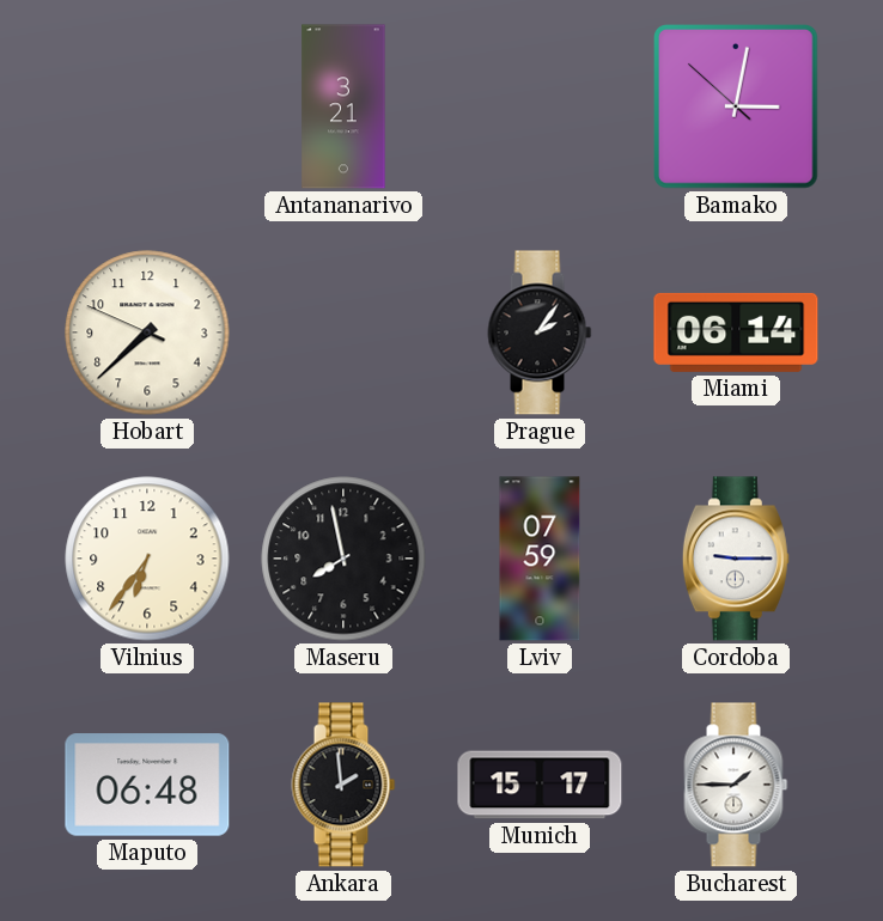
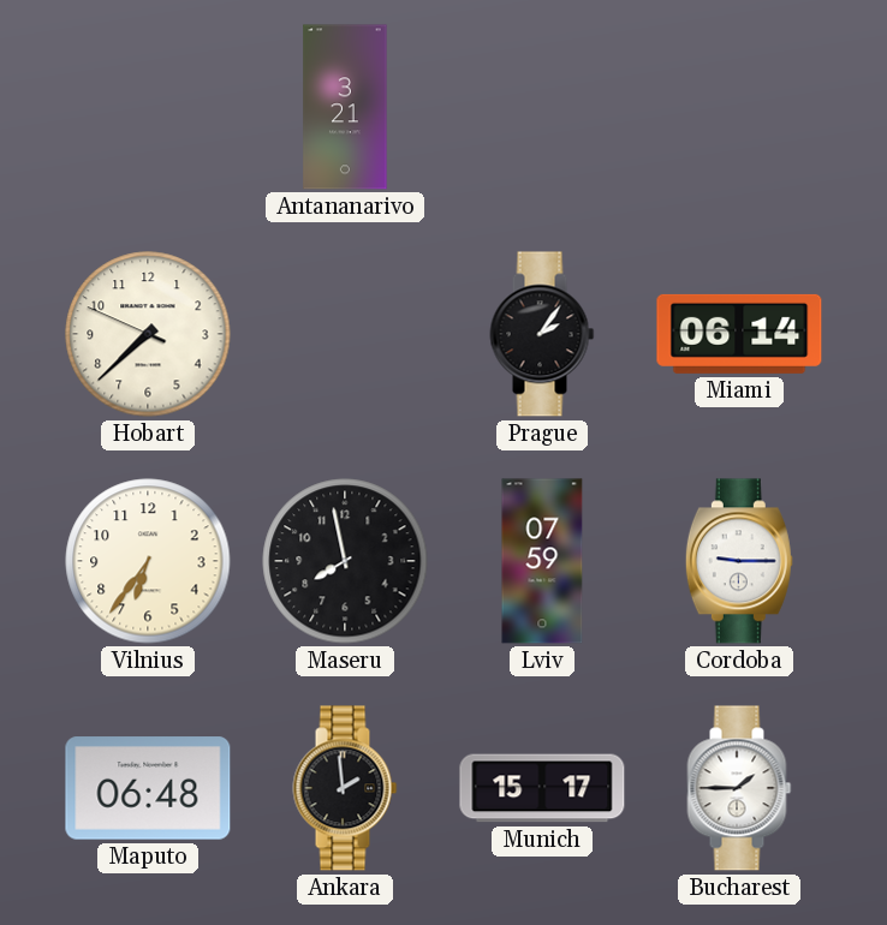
Bamako: 3:01 -> none
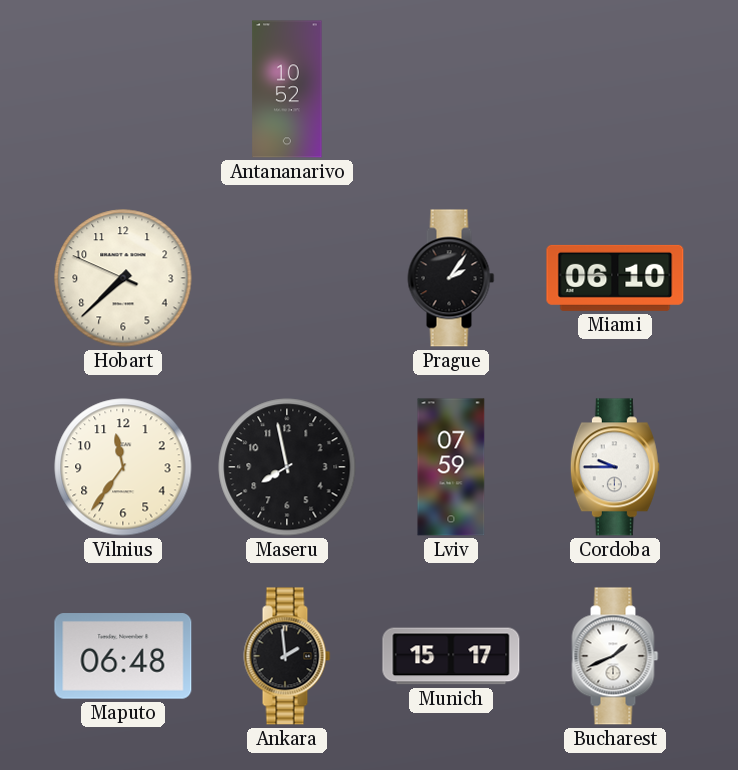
Antananarivo: 3:21 -> 10:52
Miami: 06:14 -> 06:10
Vilnius: 6:36 -> 11:36
Cordoba: 9:15 -> 9:45
Bucharest: 1:45 -> 1:41
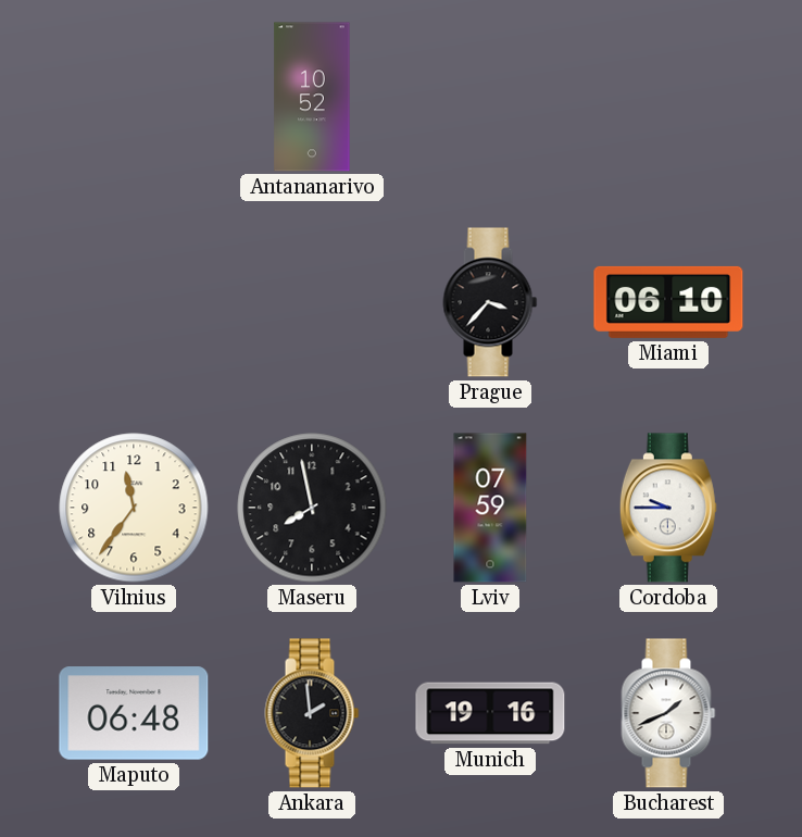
Hobart: 7:37 -> none
Prague: 2:06 -> 3:37
Munich: 15:17 -> 19:16
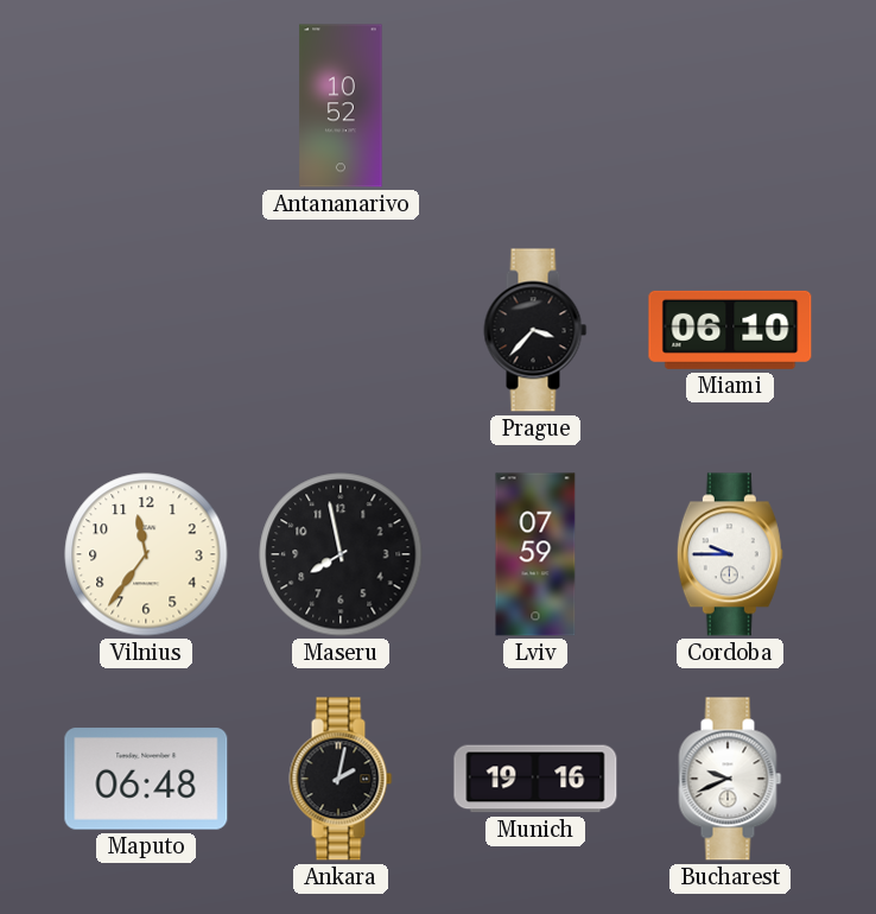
Ankara: 1:59 -> 2:02
Bucharest: 1:41 -> 9:41
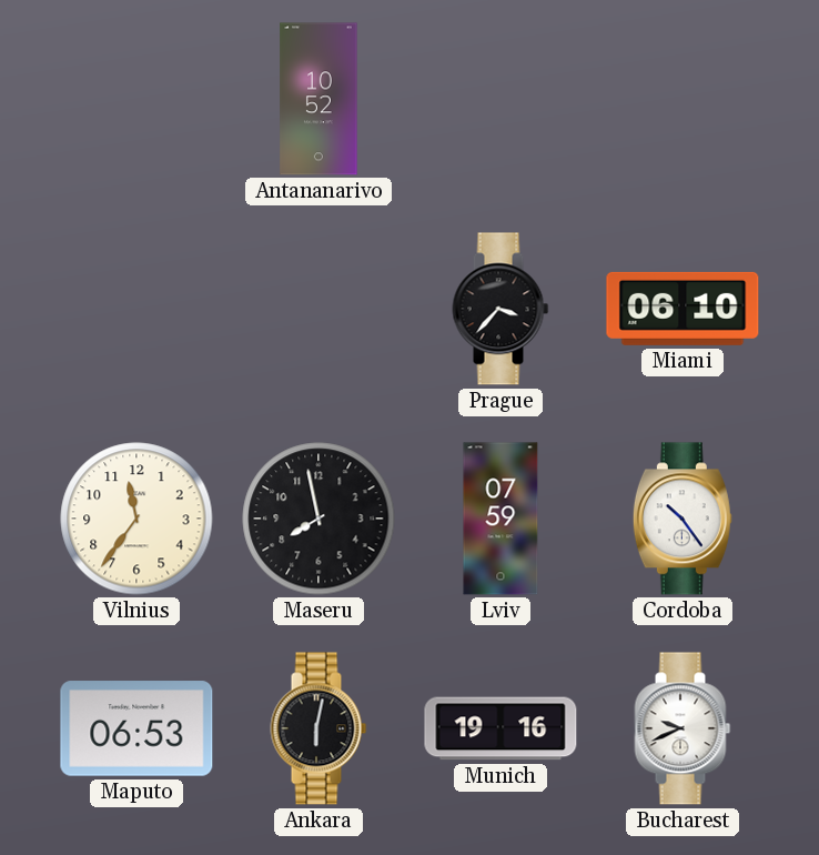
Cordoba: 9:45 -> 10:24
Maputo: 06:48 -> 06:53
Ankara: 2:02 -> 6:02
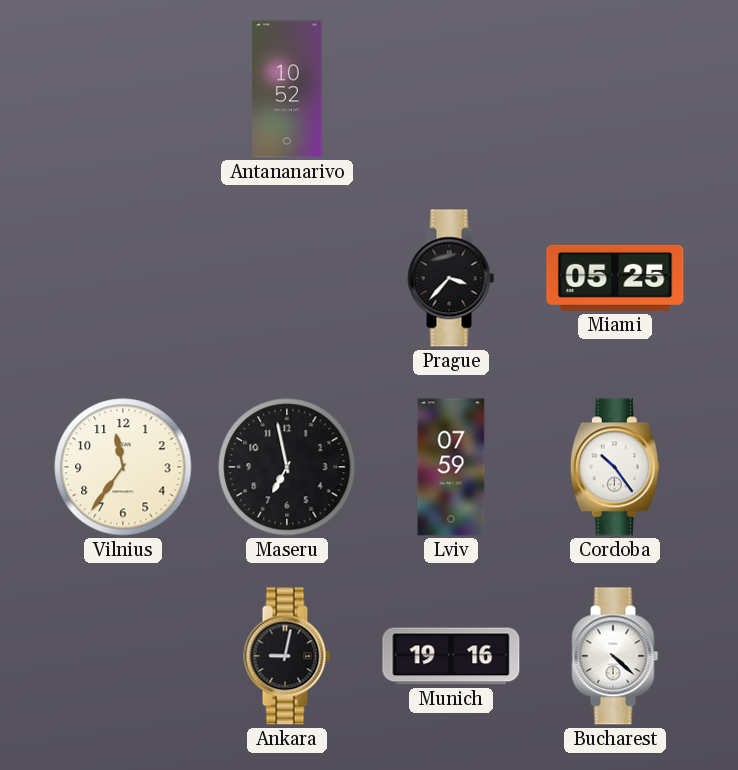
Miami: 06:10 -> 05:25
Maseru: 7:58 -> 6:58
Maputo: 06:53 -> none
Ankara: 6:02 -> 9:02
Bucharest: 9:41 -> 4:22
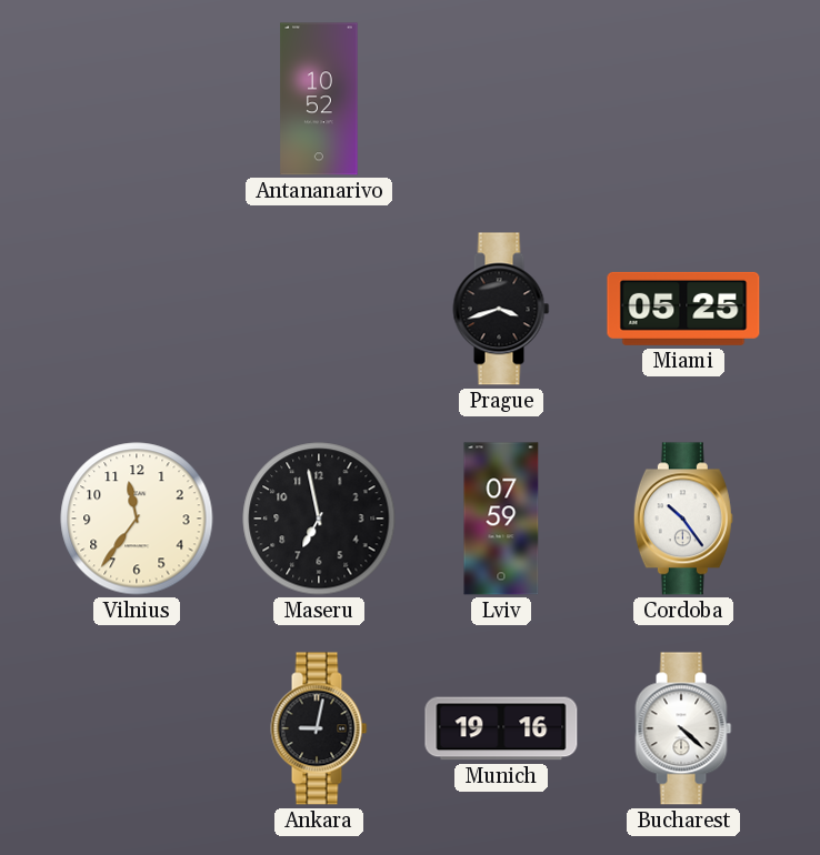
Prague: 3:37 -> 3:42
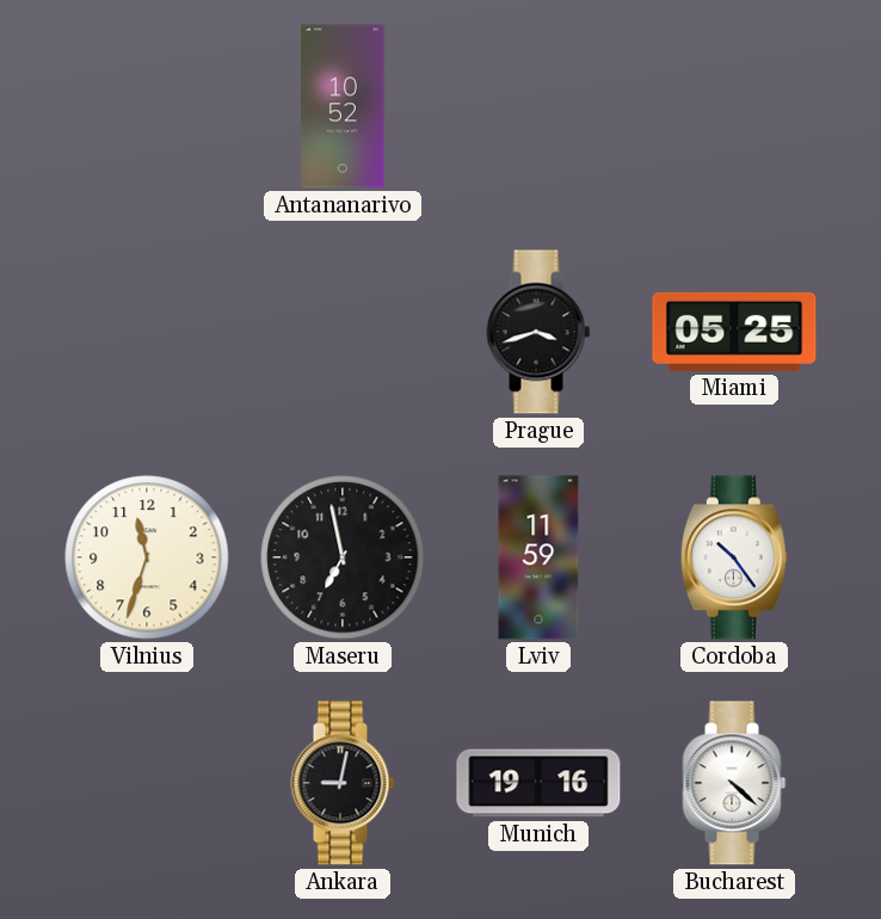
Vilnius: 11:36 -> 11:33
Lviv: 07:59 -> 11:59
